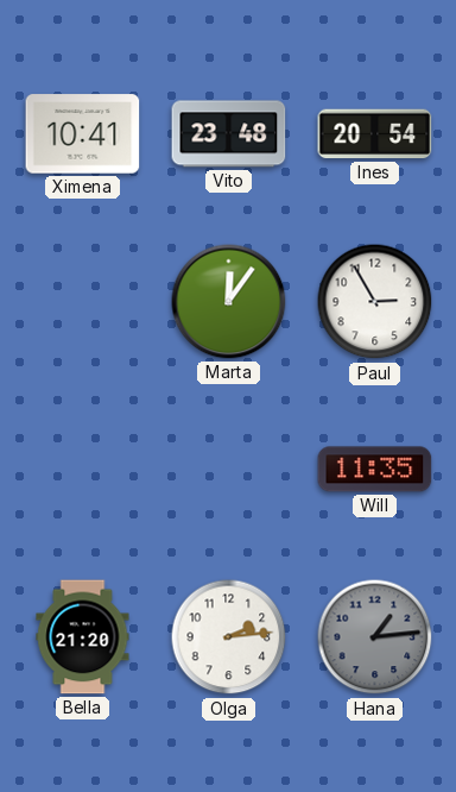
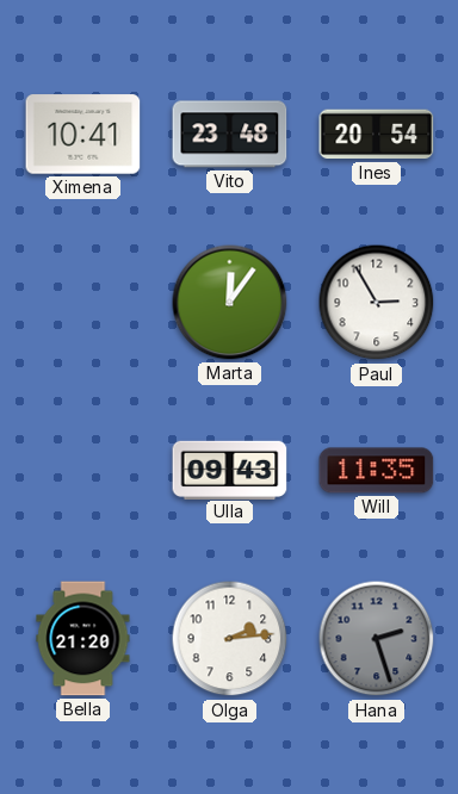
Ulla: none -> 09:43
Hana: 1:14 -> 2:27
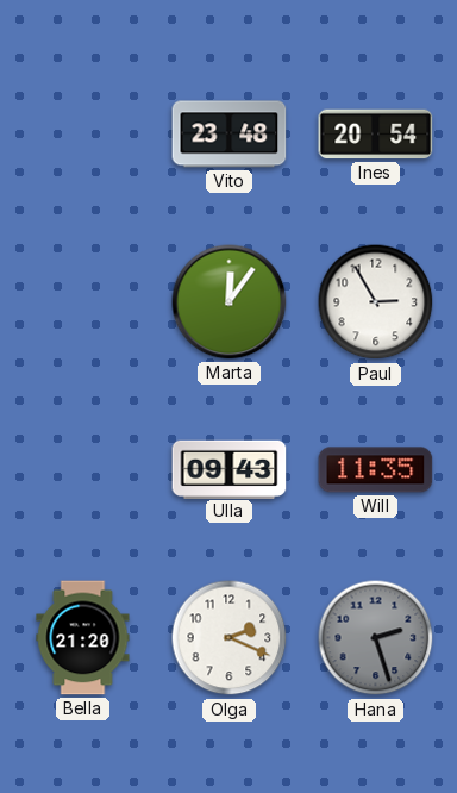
Ximena: 10:41 -> none
Olga: 2:14 -> 2:19
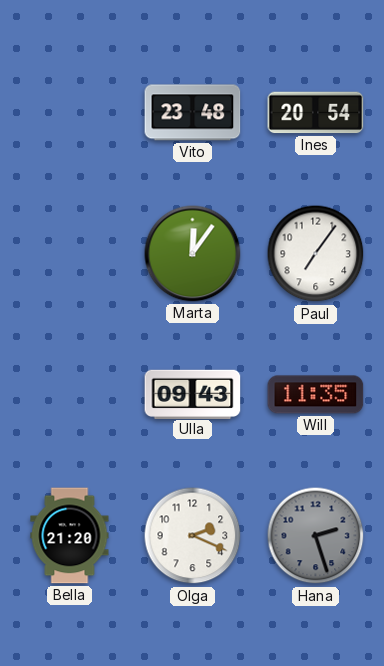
Paul: 2:55 -> 7:06
